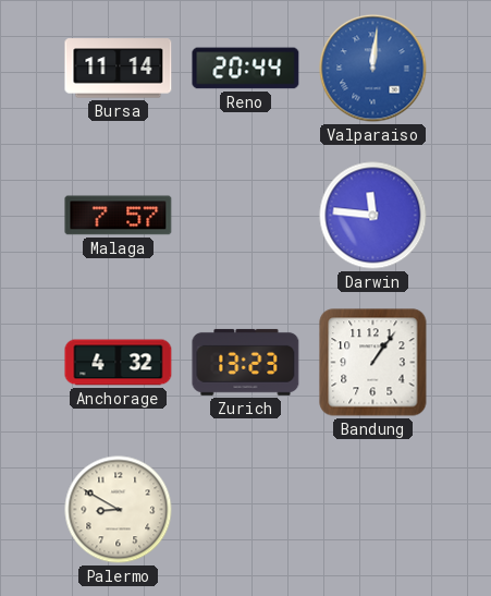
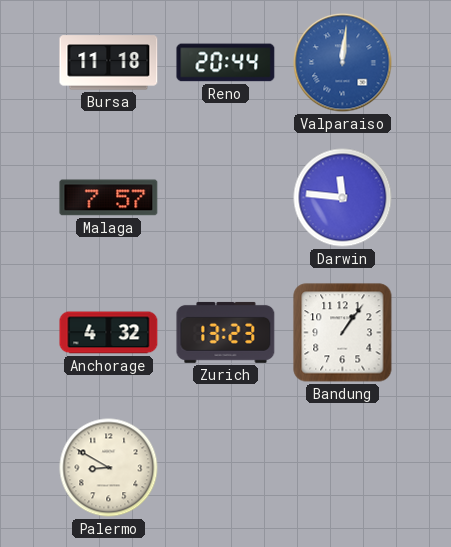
Bursa: 11:14 -> 11:18
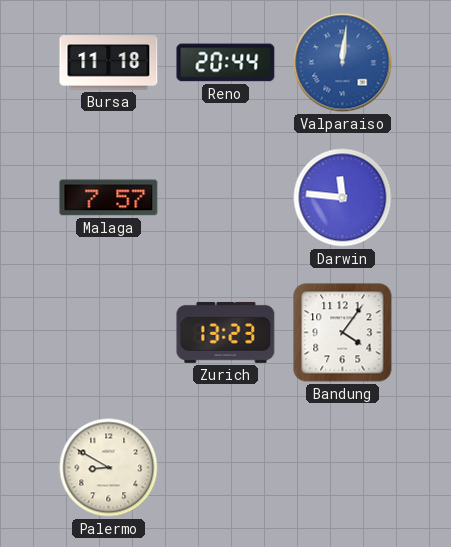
Anchorage: 4:32 -> none
Bandung: 1:06 -> 4:06
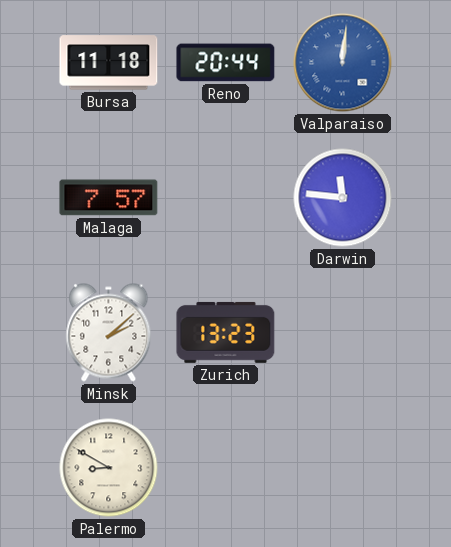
Minsk: none -> 2:08
Bandung: 4:06 -> none
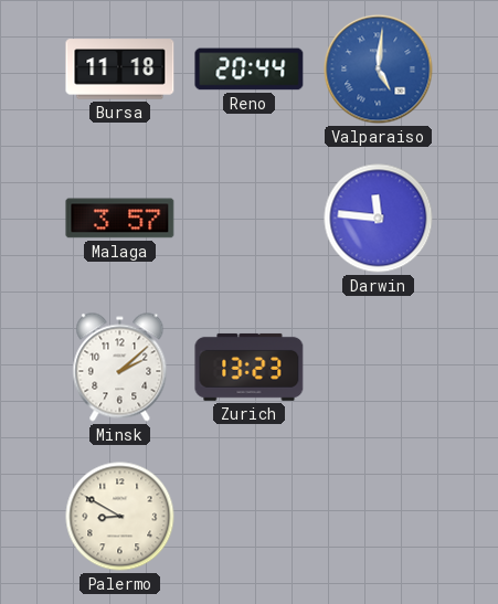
Valparaiso: 12:01 -> 5:01
Malaga: 7:57 -> 3:57
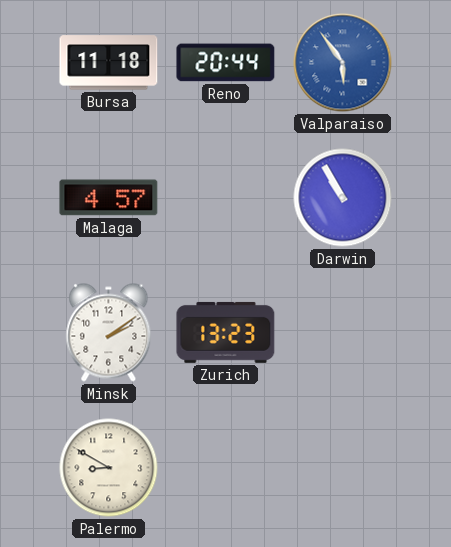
Valparaiso: 5:01 -> 5:54
Malaga: 3:57 -> 4:57
Darwin: 11:46 -> 10:55
Minsk: 2:08 -> 2:09
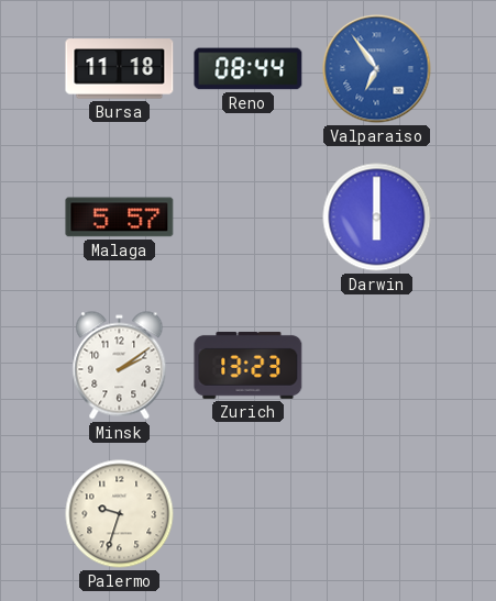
Reno: 20:44 -> 08:44
Valparaiso: 5:54 -> 6:54
Malaga: 4:57 -> 5:57
Darwin: 10:55 -> 6:00
Palermo: 8:50 -> 9:33
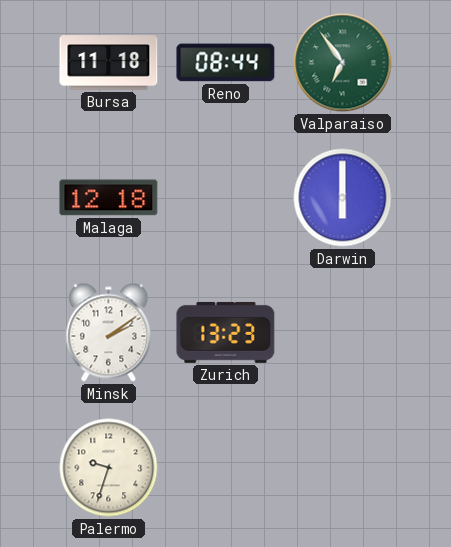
Valparaiso dial: blue -> green
Malaga: 5:57 -> 12:18
